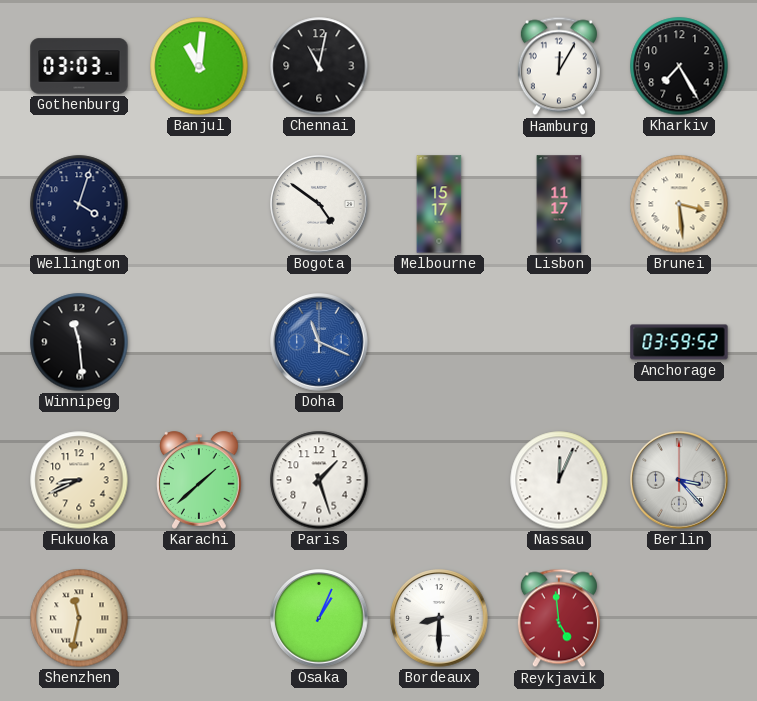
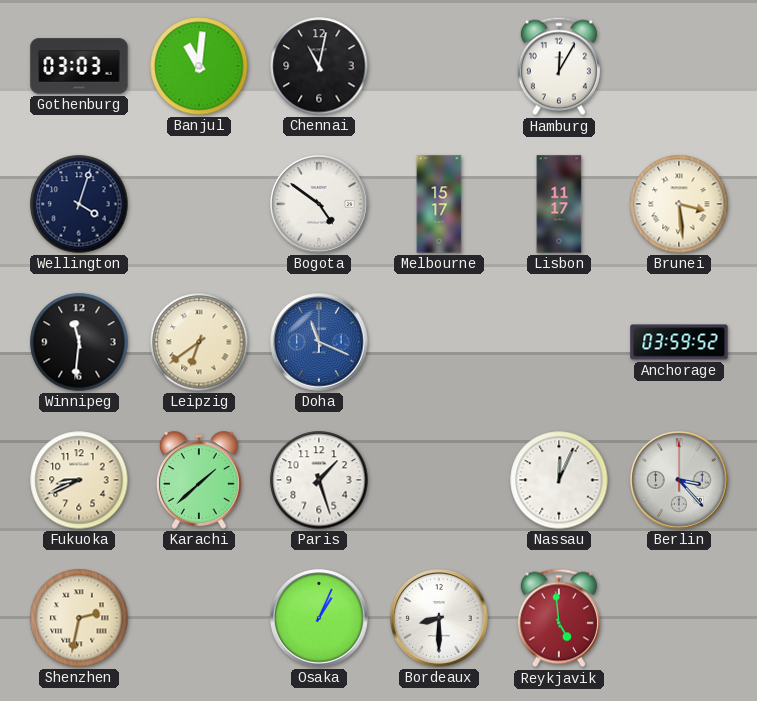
Kharkiv: 7:25 -> none
Winnipeg: 11:29 -> 11:31
Leipzig: none -> 6:39
Shenzhen: 11:32 -> 2:32
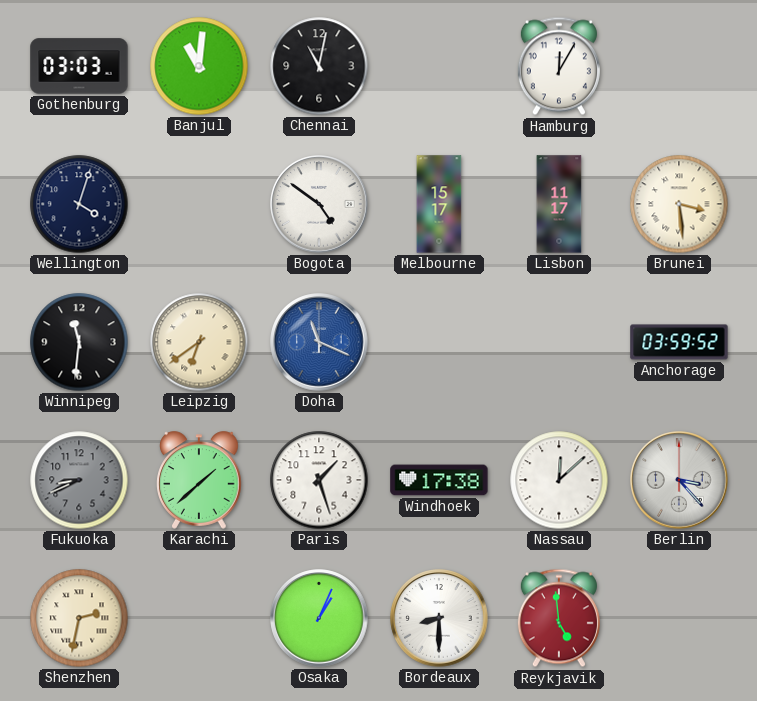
Fukuoka dial: cream -> grey
Windhoek: none -> 17:38
Nassau: 12:04 -> 12:08
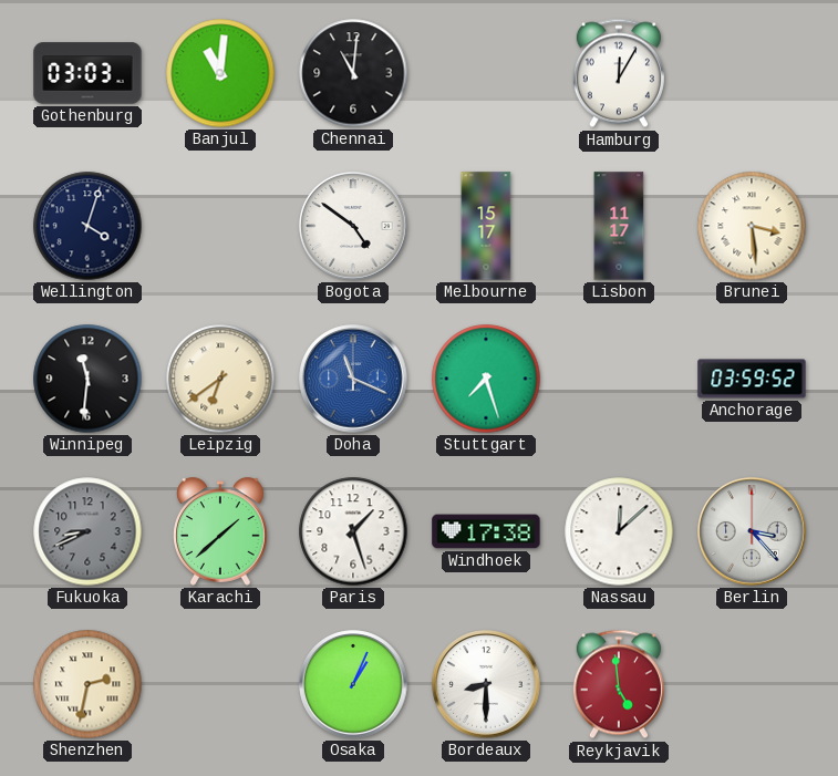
Chennai: 11:02 -> 11:01
Stuttgart: none -> 7:27
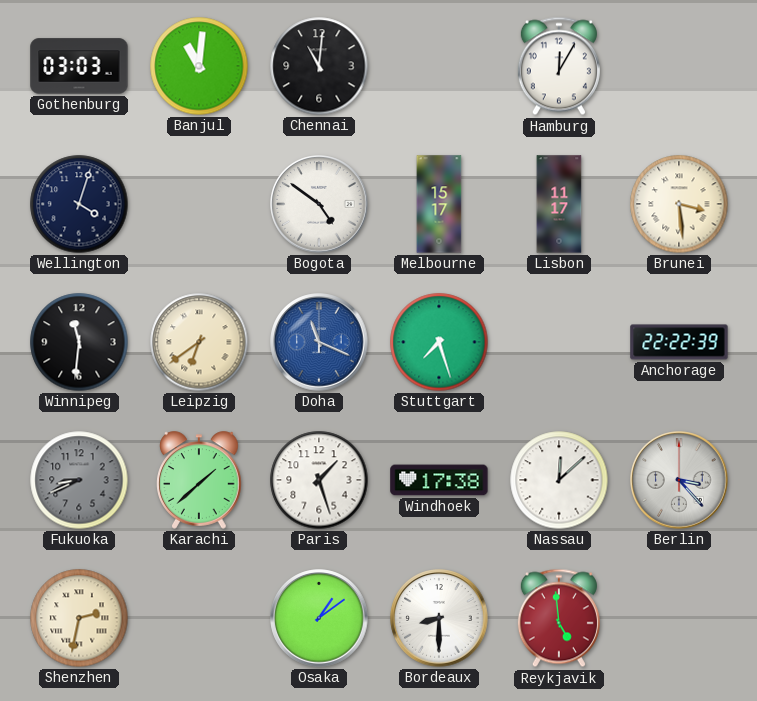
Anchorage: 03:59 -> 22:22
Osaka: 1:04 -> 1:09
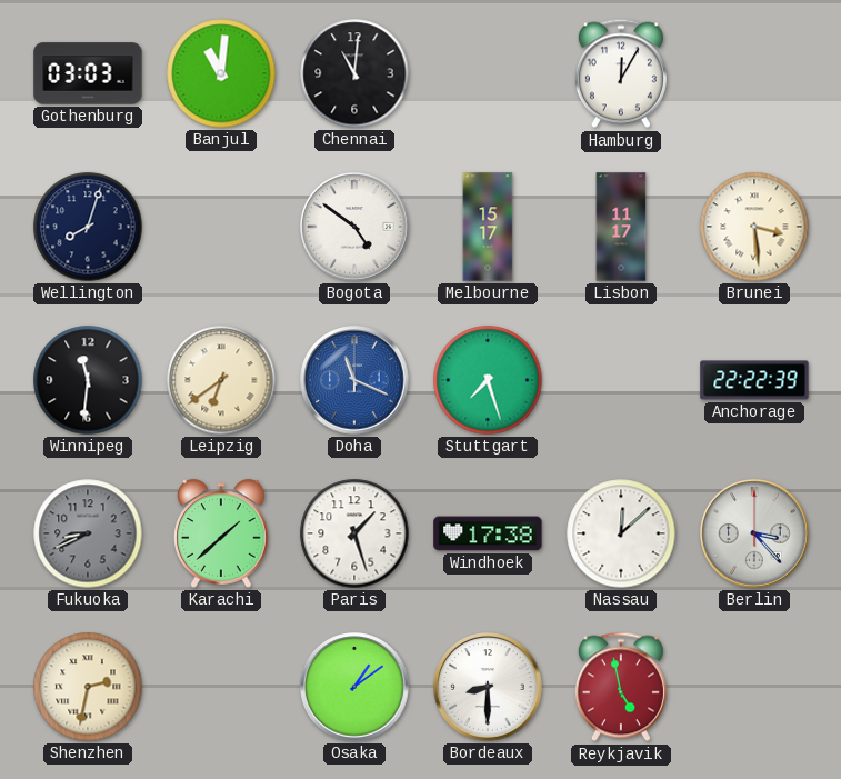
Wellington: 4:03 -> 8:03
Reykjavik: 4:59 -> 4:58
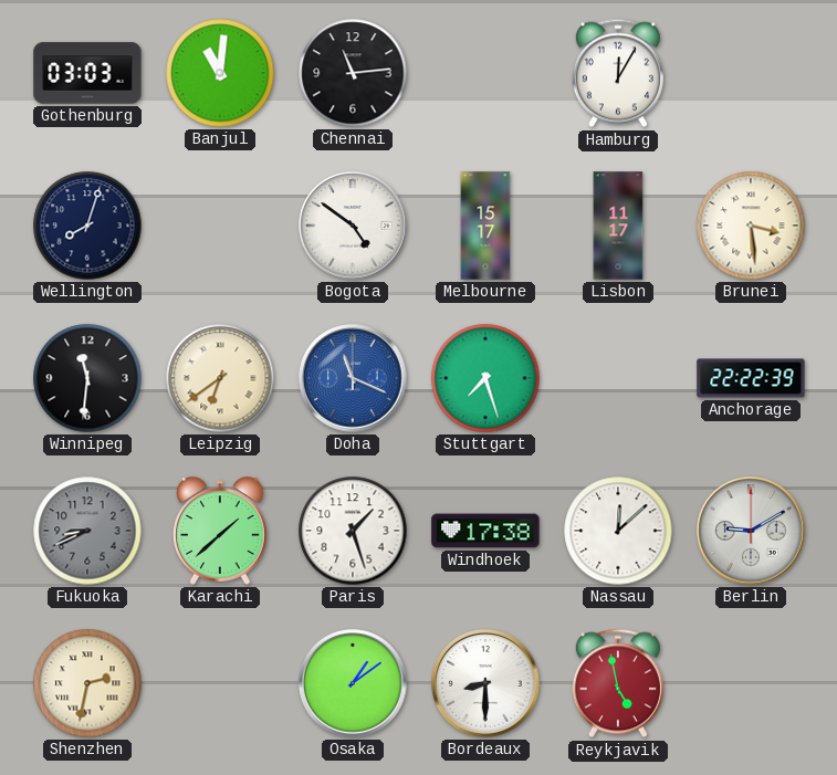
Chennai: 11:01 -> 11:14
Berlin: 3:23 -> 9:10
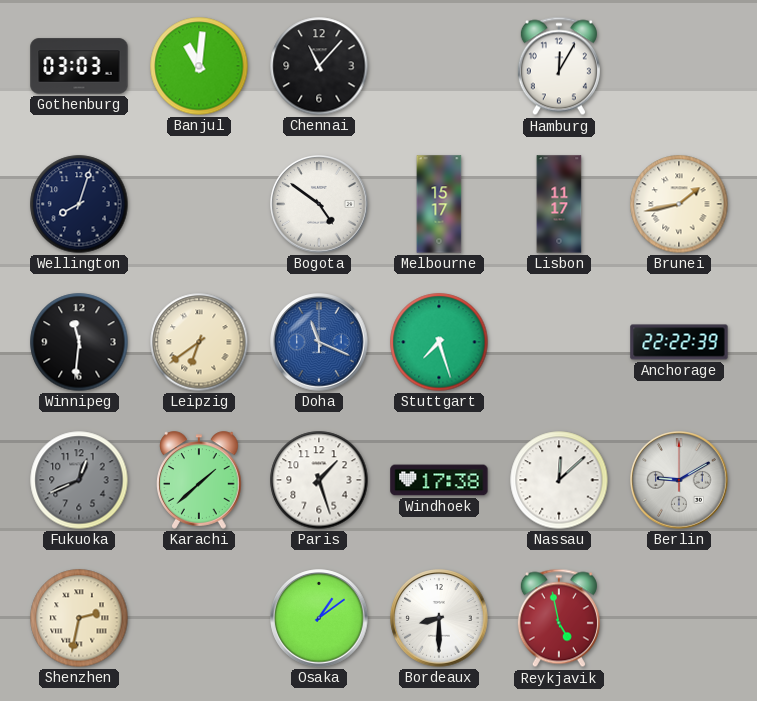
Chennai: 11:14 -> 11:07
Brunei: 3:29 -> 1:43
Fukuoka: 8:41 -> 12:41
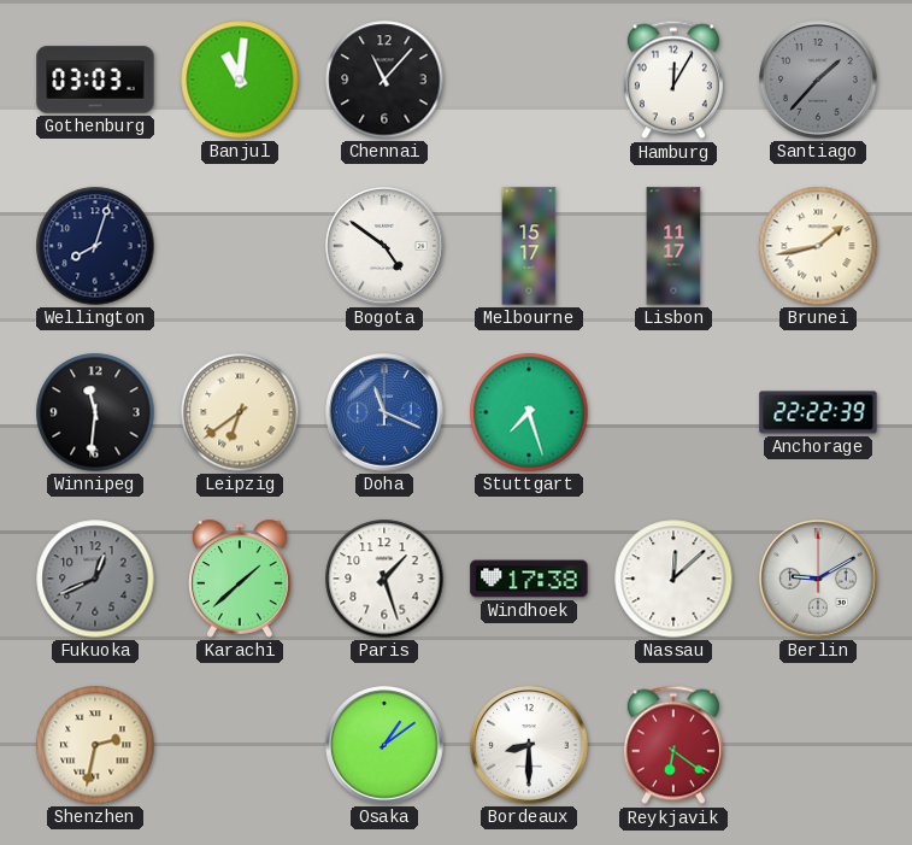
Santiago: none -> 1:37
Reykjavik: 4:58 -> 6:21
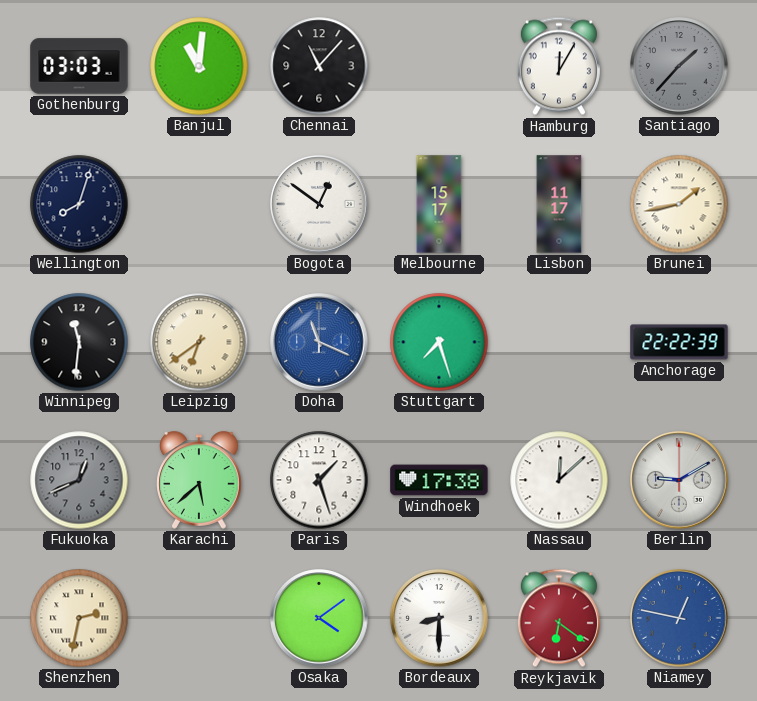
Bogota: 4:51 -> 12:51
Karachi: 1:38 -> 5:38
Osaka: 1:09 -> 4:09
Niamey: none -> 12:47
